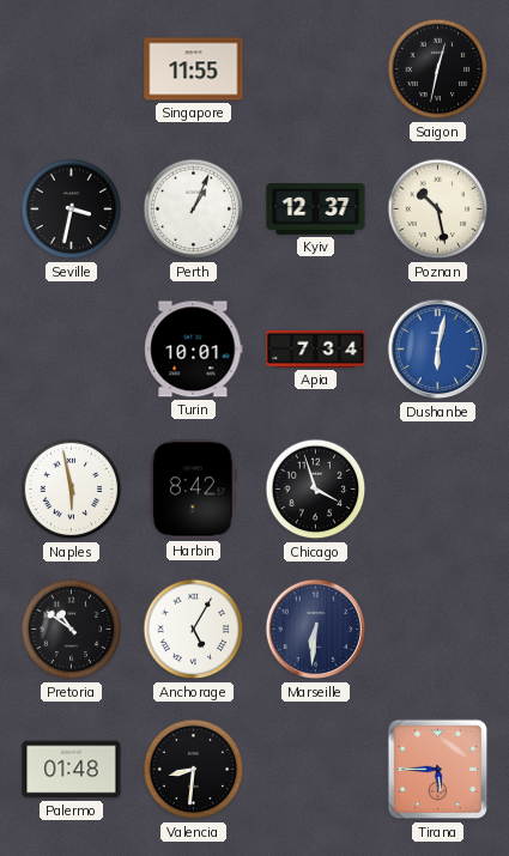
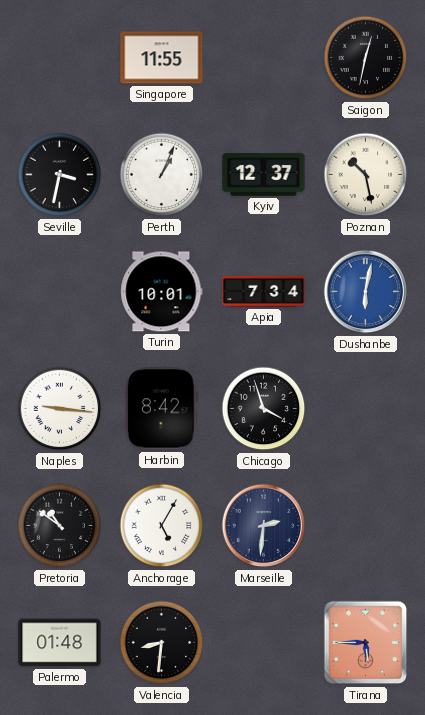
Naples: 5:58 -> 9:16
Marseille: 6:31 -> 2:31
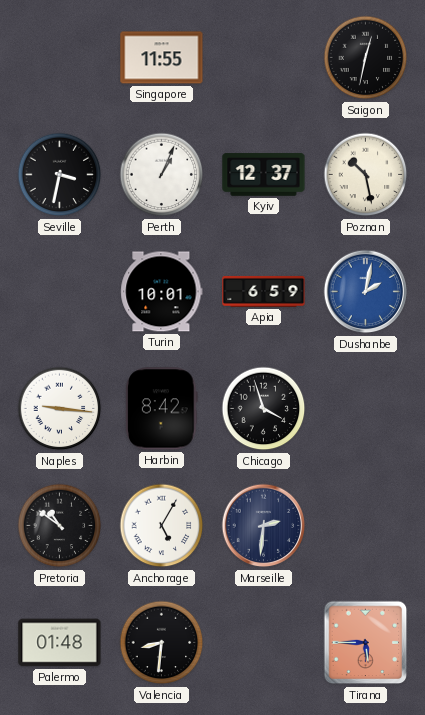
Apia: 7:34 -> 6:59
Dushanbe: 6:02 -> 2:02
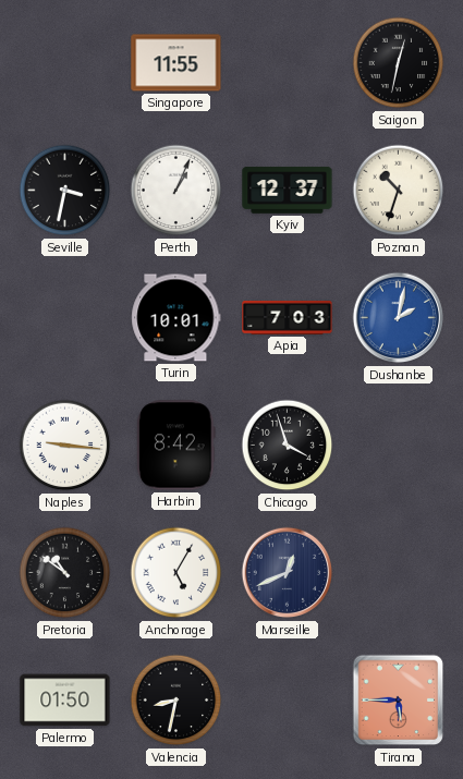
Poznan: 10:28 -> 10:33
Apia: 6:59 -> 7:03
Marseille: 2:31 -> 12:41
Palermo: 01:48 -> 01:50
Valencia: 8:31 -> 8:32
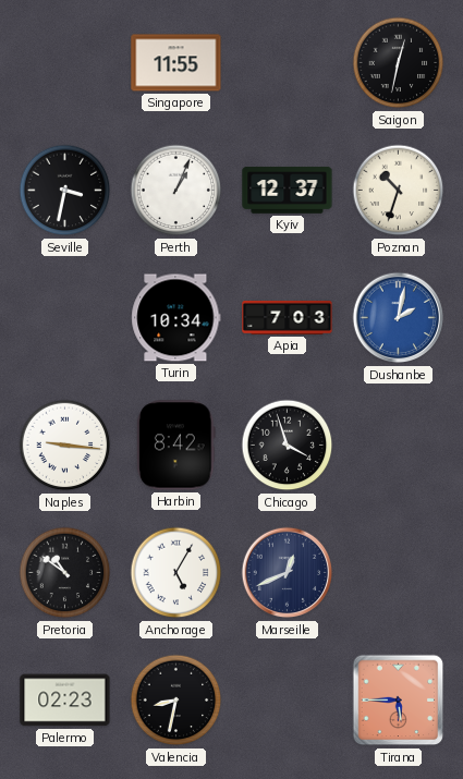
Turin: 10:01 -> 10:34
Palermo: 01:50 -> 02:23
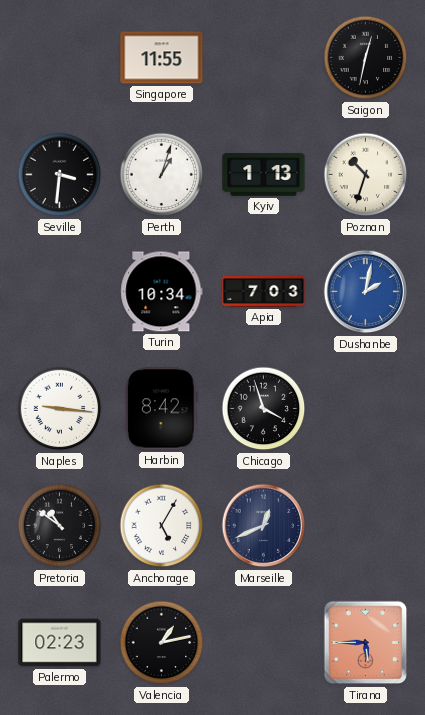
Seville: 3:32 -> 3:31
Perth: 1:04 -> 1:03
Kyiv: 12:37 -> 1:13
Valencia: 8:32 -> 1:13
